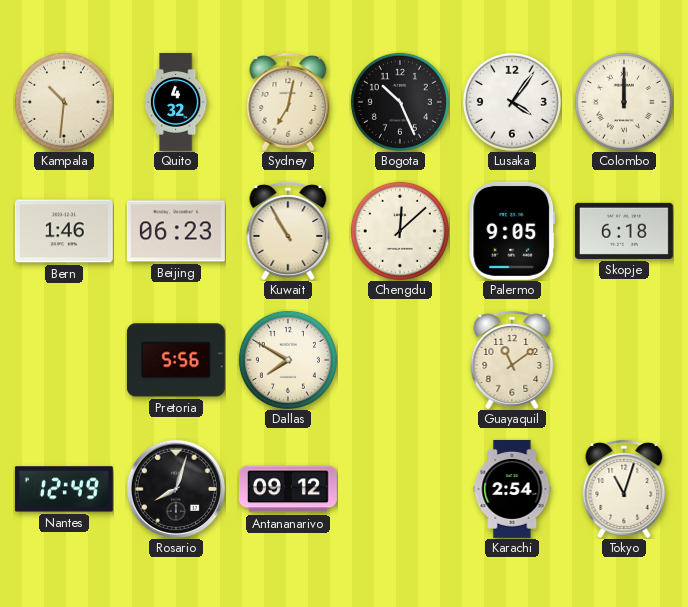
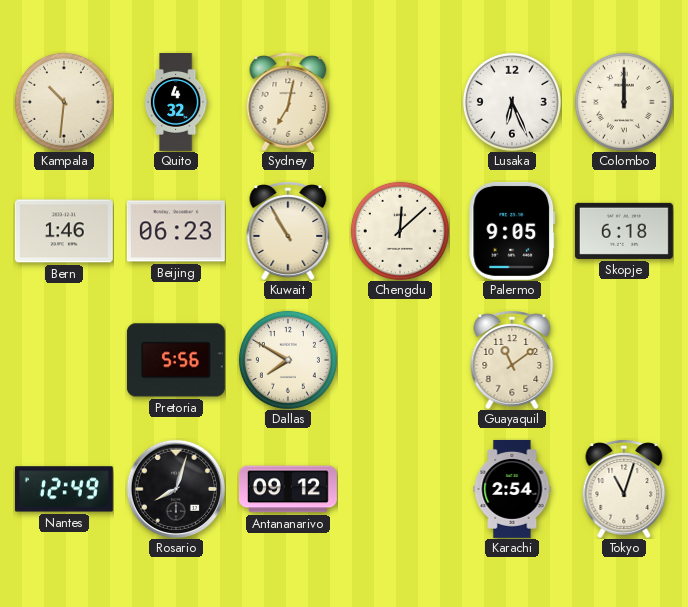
Bogota: 10:26 -> none
Lusaka: 4:06 -> 6:26
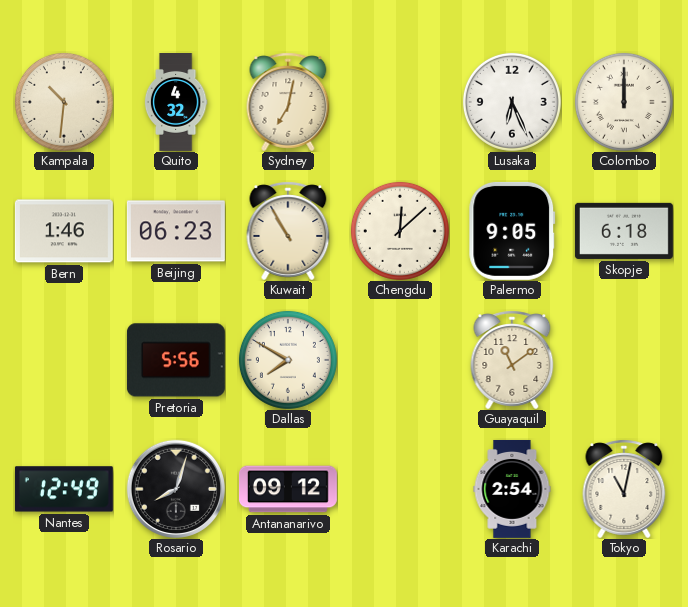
Tokyo: 11:03 -> 11:02
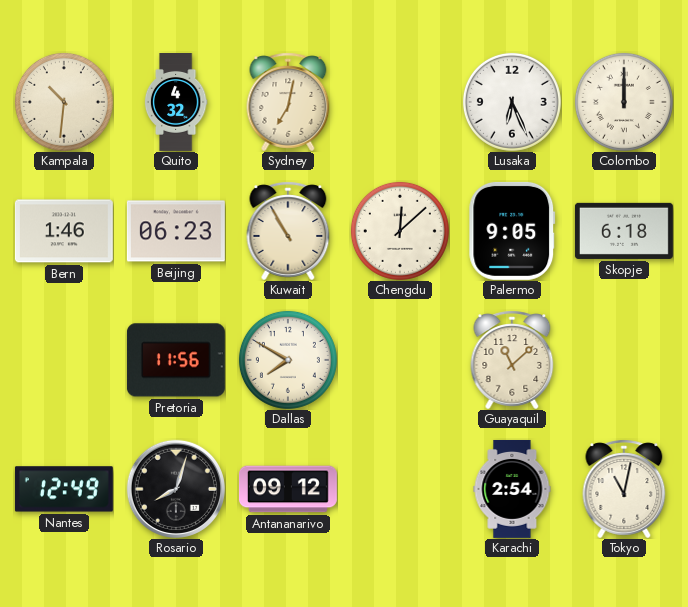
Pretoria: 5:56 -> 11:56
Guayaquil: 11:09 -> 11:08
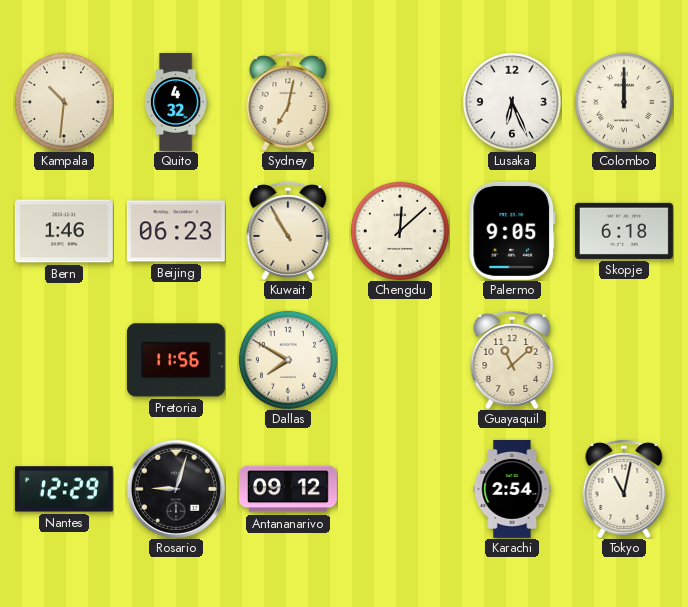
Nantes: 12:49 -> 12:29
Rosario: 8:03 -> 9:03
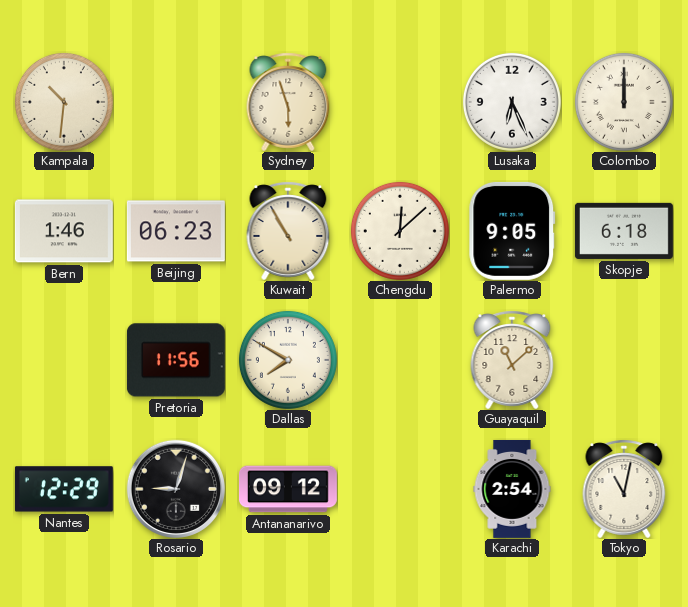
Quito: 4:32 -> none
Sydney: 7:02 -> 5:57
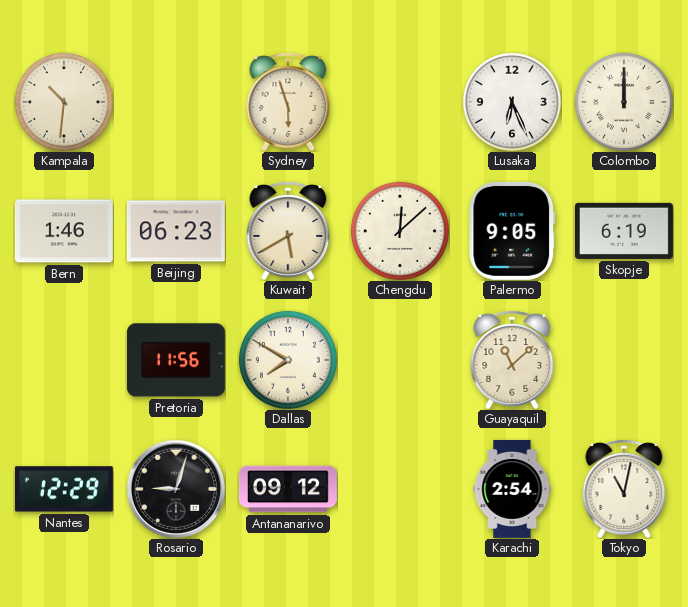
Kuwait: 10:55 -> 5:40
Skopje: 6:18 -> 6:19
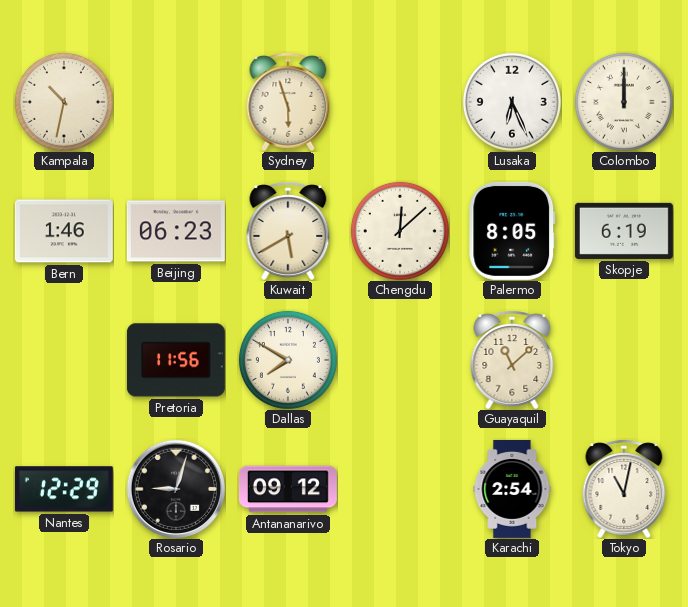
Kampala: 10:31 -> 10:32
Palermo: 9:05 -> 8:05
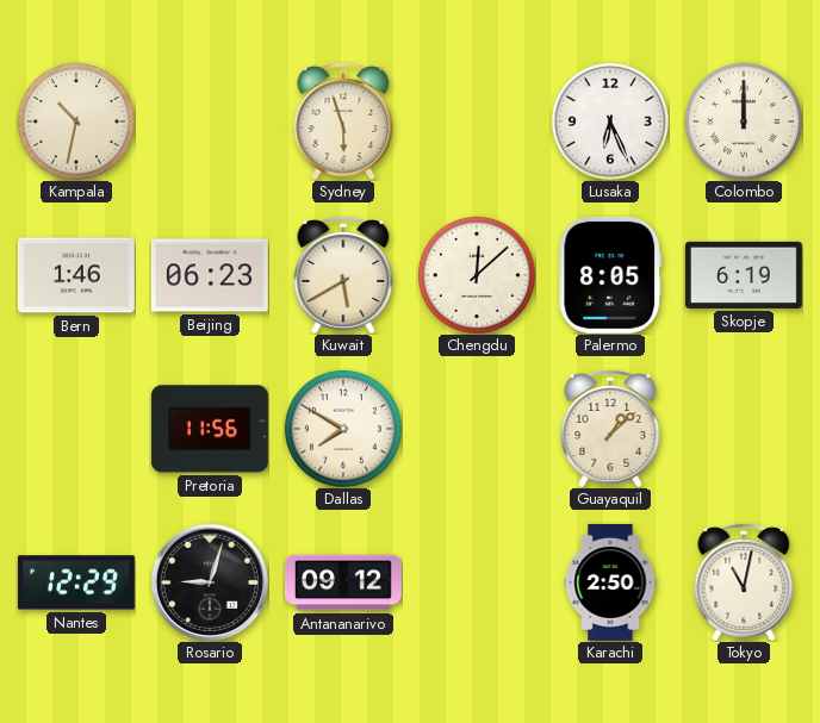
Guayaquil: 11:08 -> 1:08
Karachi: 2:54 -> 2:50
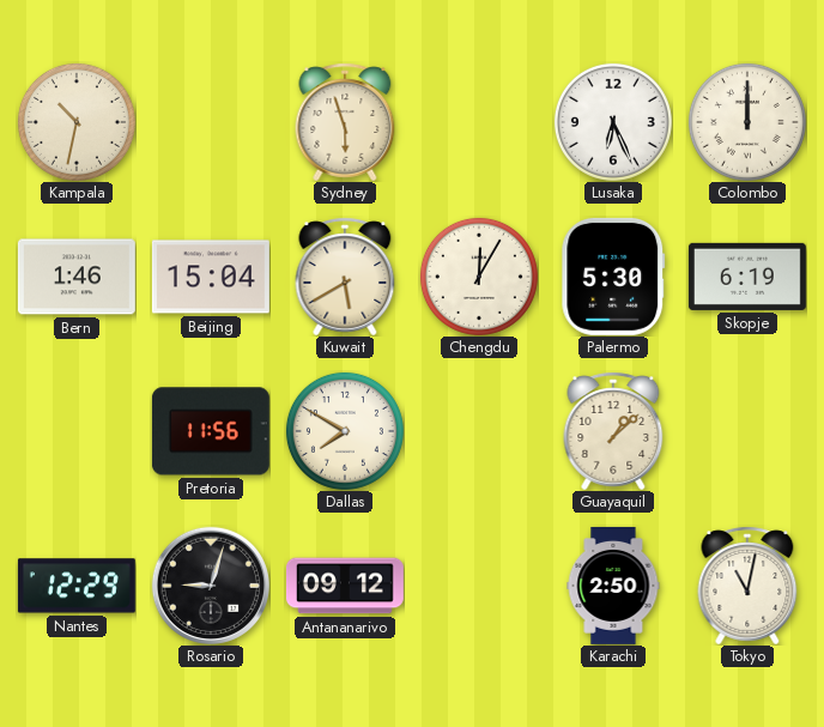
Beijing: 06:23 -> 15:04
Chengdu: 12:08 -> 12:05
Palermo: 8:05 -> 5:30
